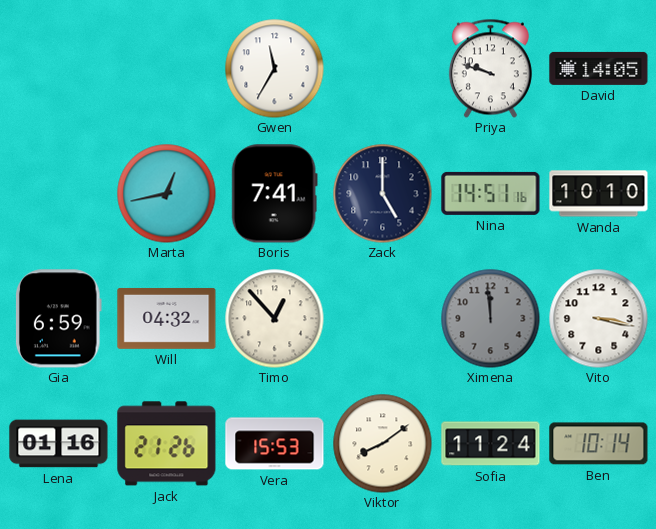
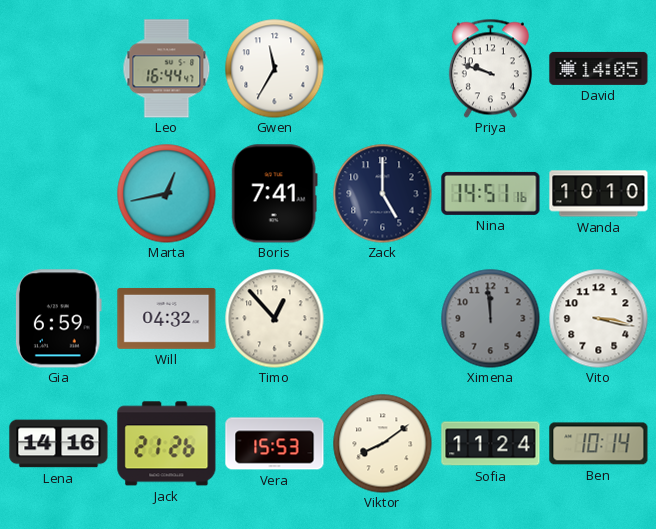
Leo: none -> 16:44
Lena: 01:16 -> 14:16
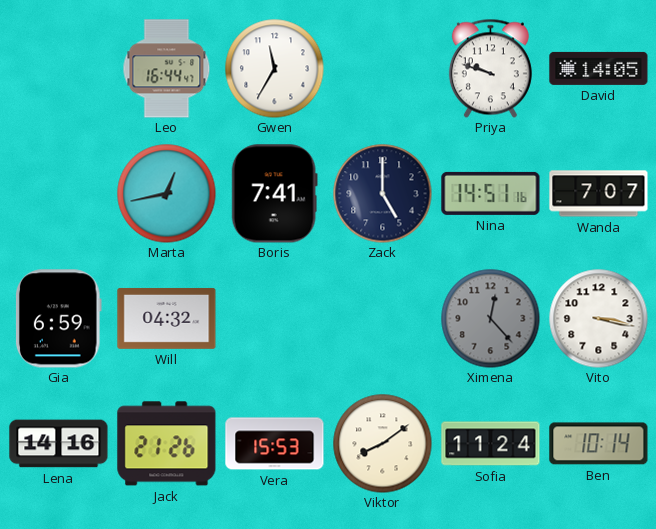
Wanda: 10:10 -> 7:07
Timo: 12:53 -> none
Ximena: 11:59 -> 12:23
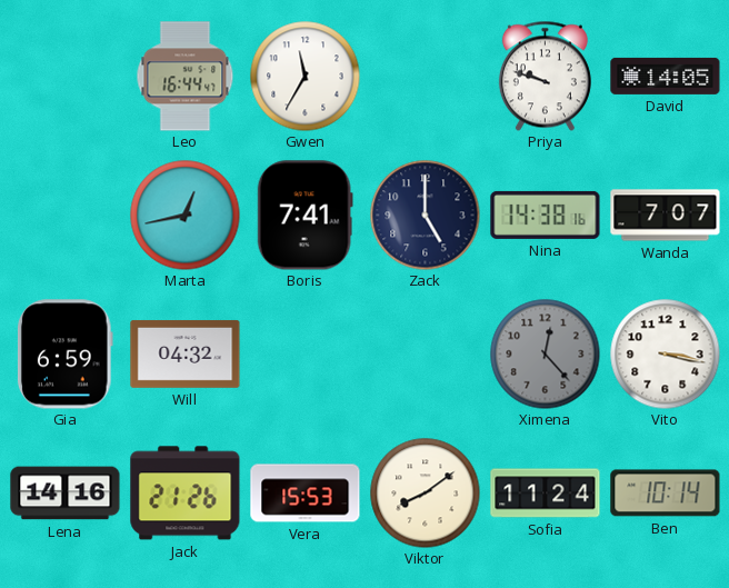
Nina: 14:51 -> 14:38
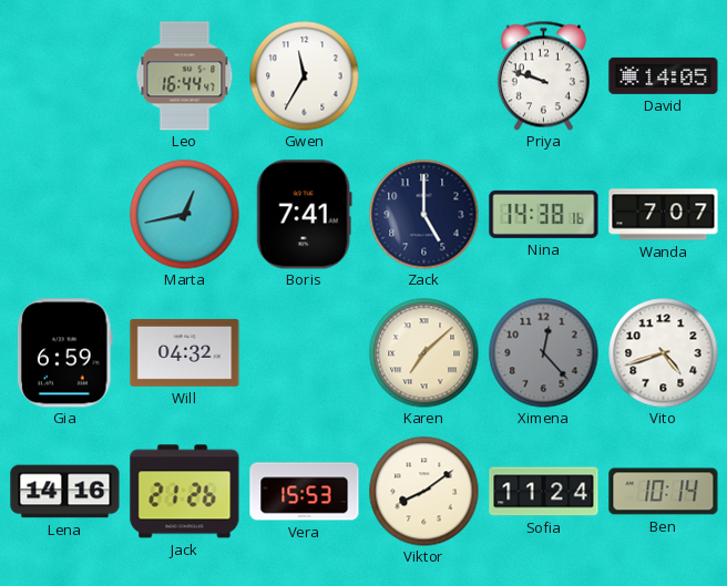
Karen: none -> 7:08
Vito: 3:17 -> 4:42
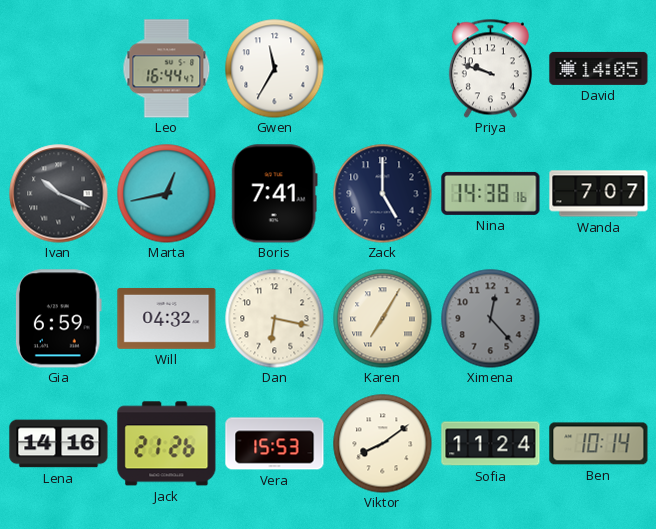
Ivan: none -> 10:19
Dan: none -> 6:17
Karen: 7:08 -> 7:05
Vito: 4:42 -> none
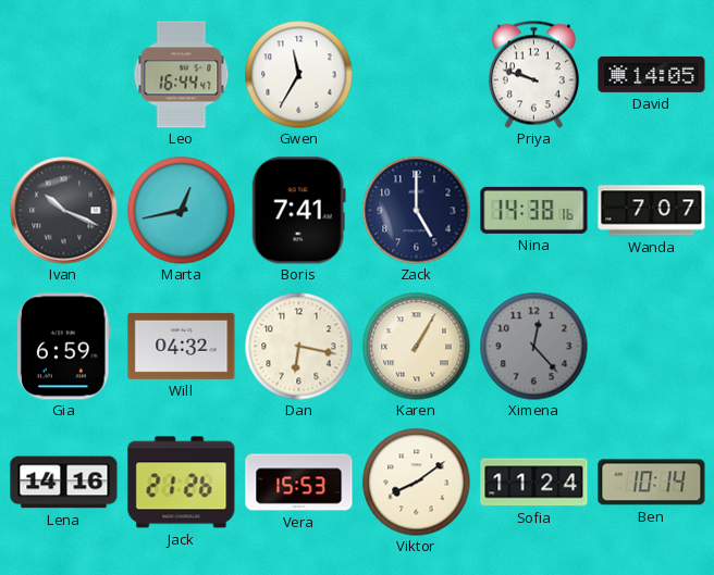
Karen: 7:05 -> 1:05
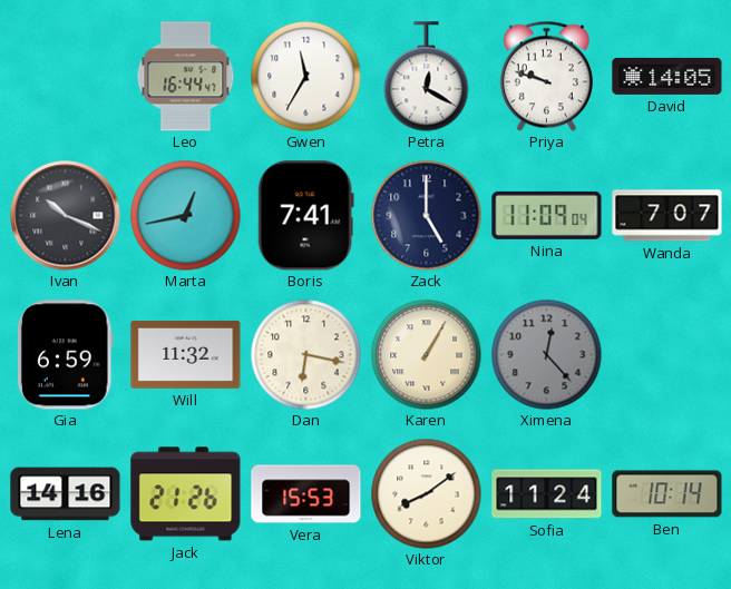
Petra: none -> 12:20
Nina: 14:38 -> 11:09
Will: 04:32 -> 11:32
